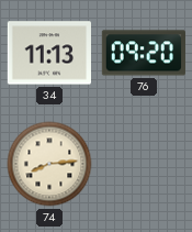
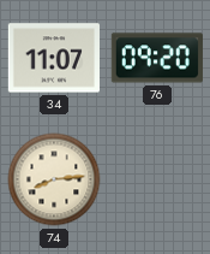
34: 11:13 -> 11:07
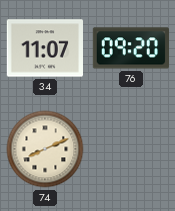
74: 8:14 -> 8:11
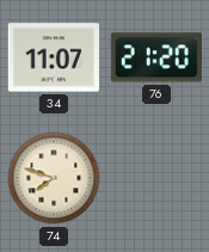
76: 09:20 -> 21:20
74: 8:11 -> 7:48
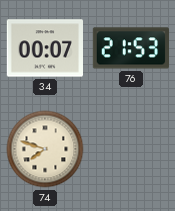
34: 11:07 -> 00:07
76: 21:20 -> 21:53
